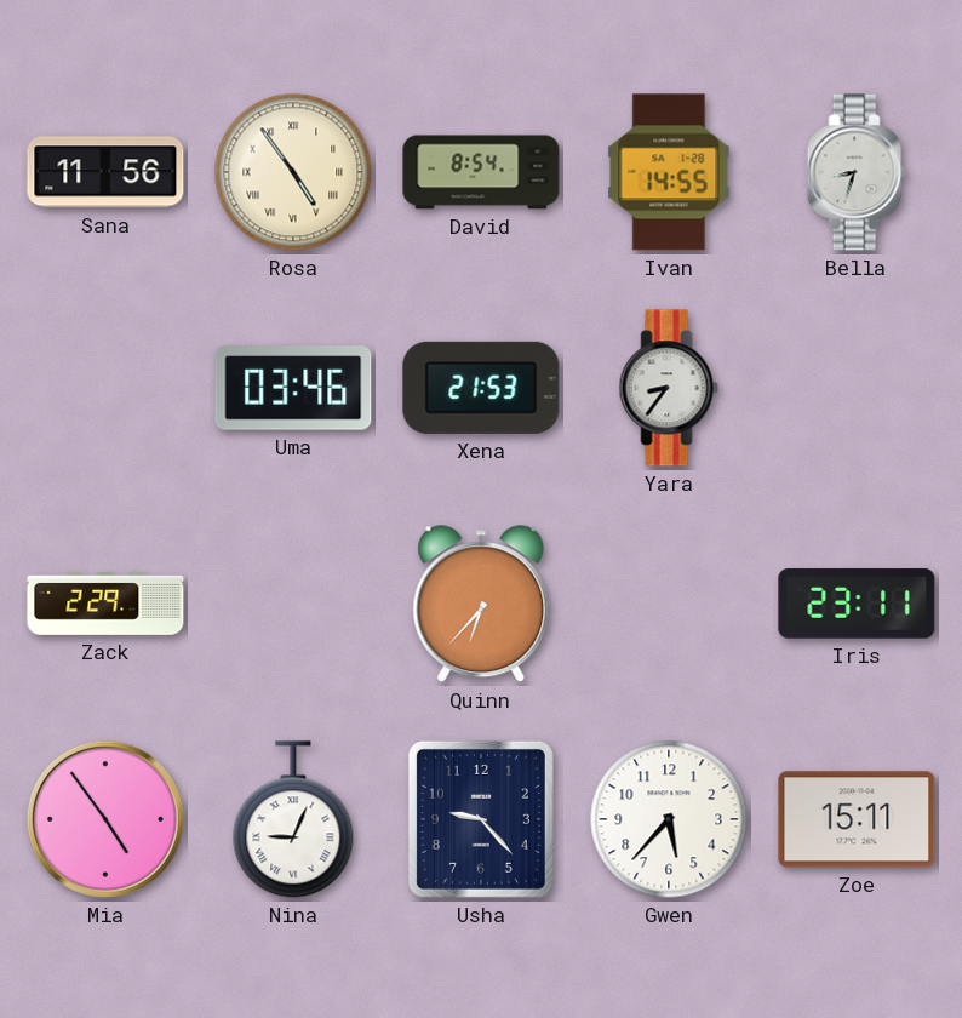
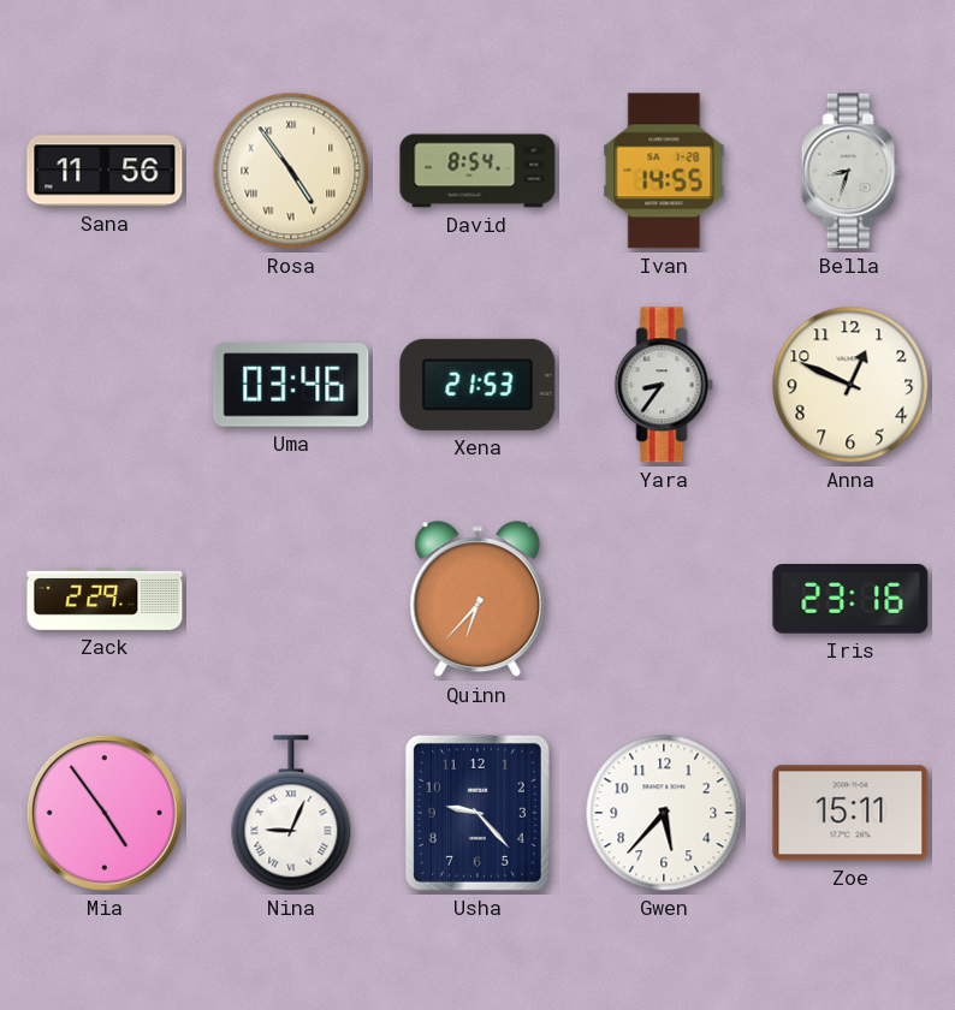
Anna: none -> 12:49
Iris: 23:11 -> 23:16
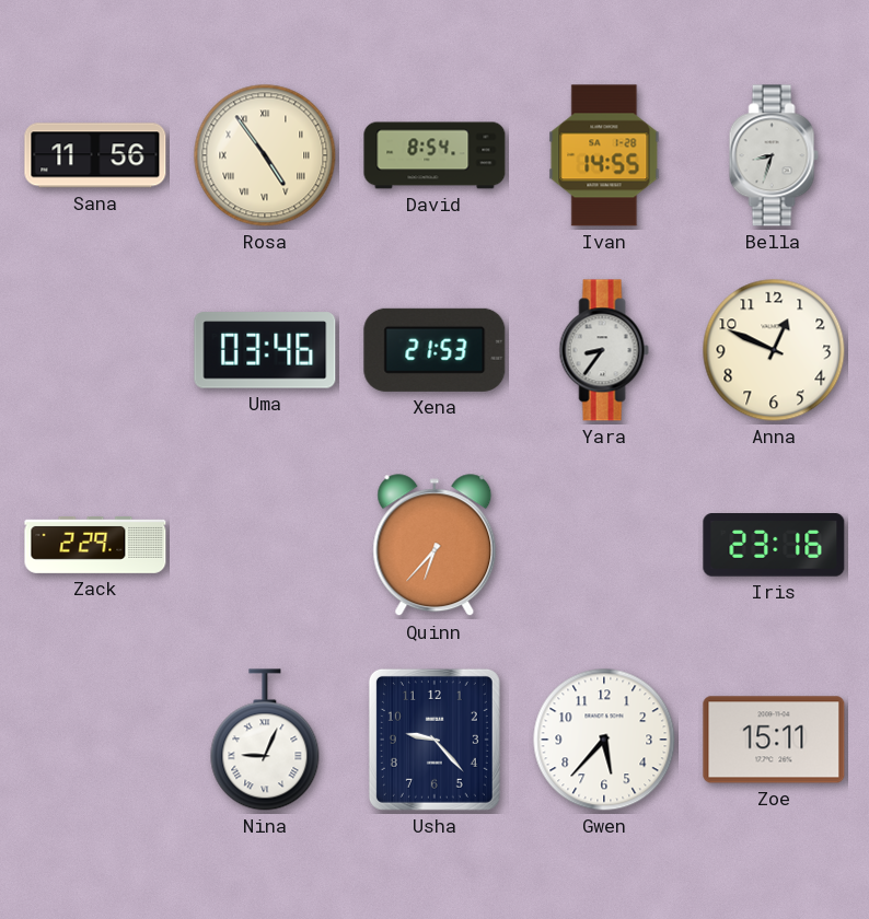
Mia: 4:54 -> none
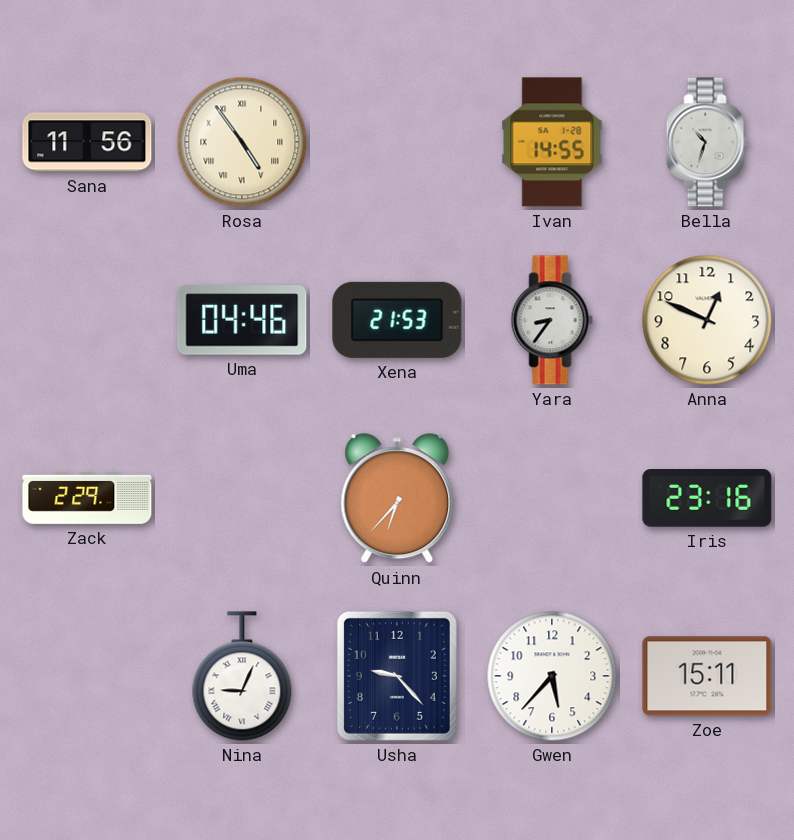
David: 8:54 -> none
Bella: 8:33 -> 10:33
Uma: 03:46 -> 04:46
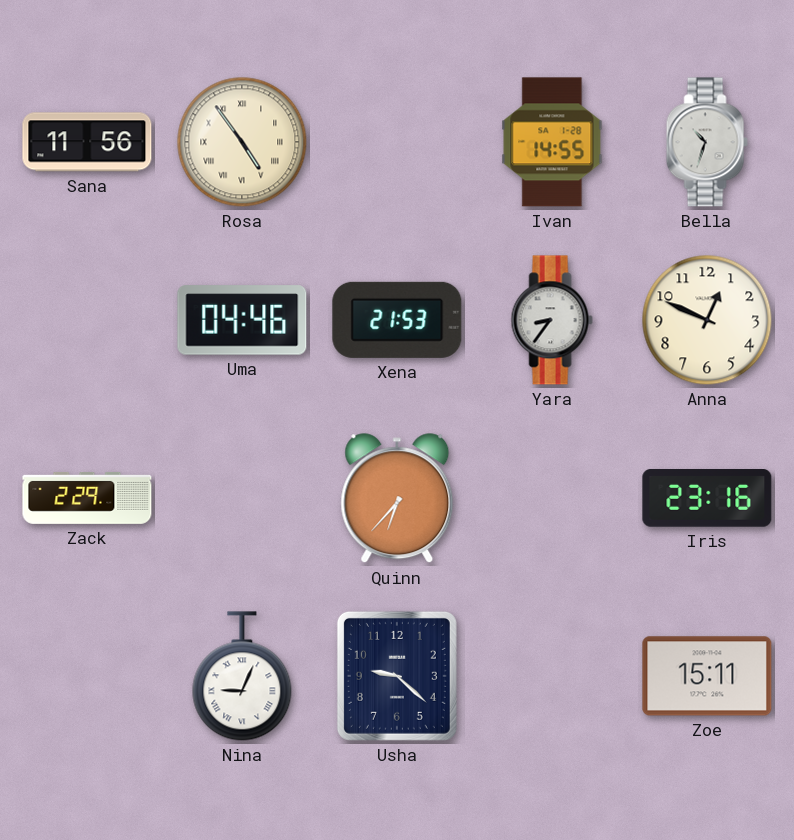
Usha: 9:23 -> 9:22
Gwen: 5:37 -> none
